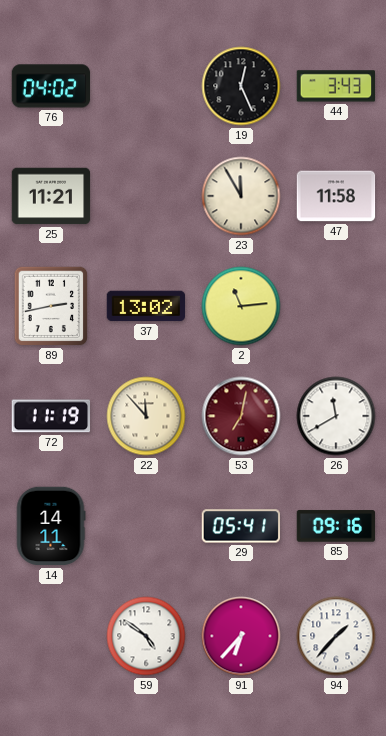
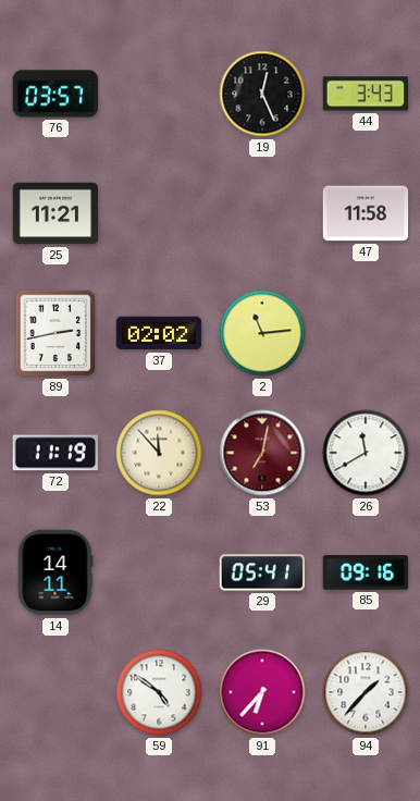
76: 04:02 -> 03:57
23: 11:55 -> none
37: 13:02 -> 02:02
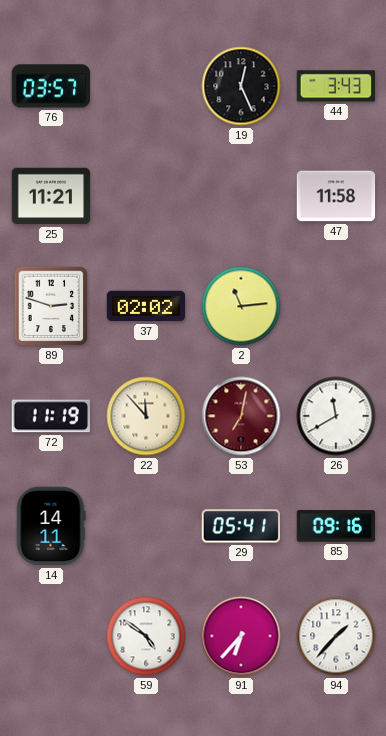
89: 2:43 -> 2:48
